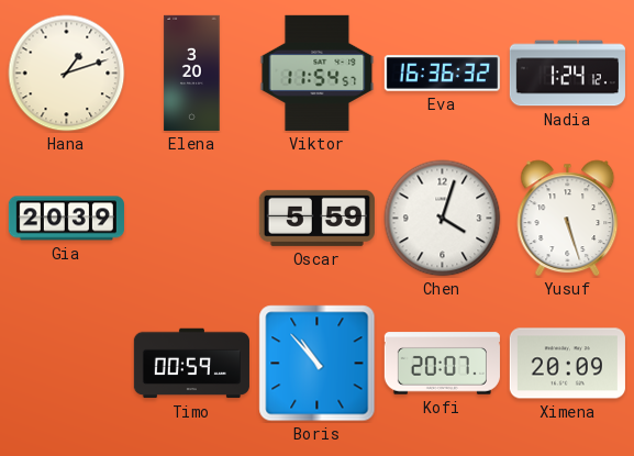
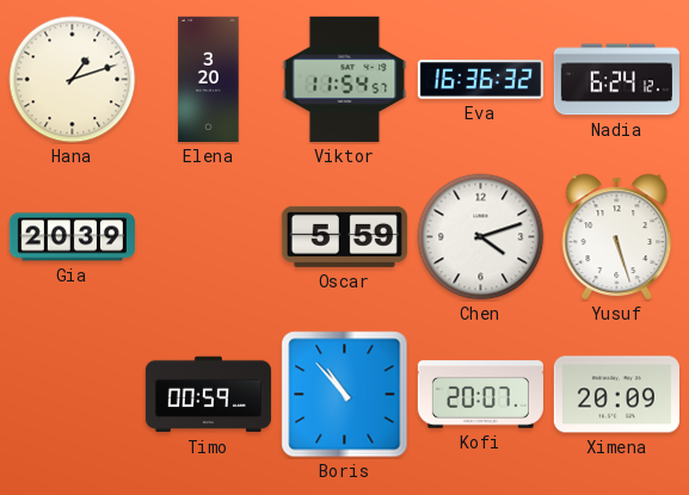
Nadia: 1:24 -> 6:24
Chen: 4:03 -> 4:12
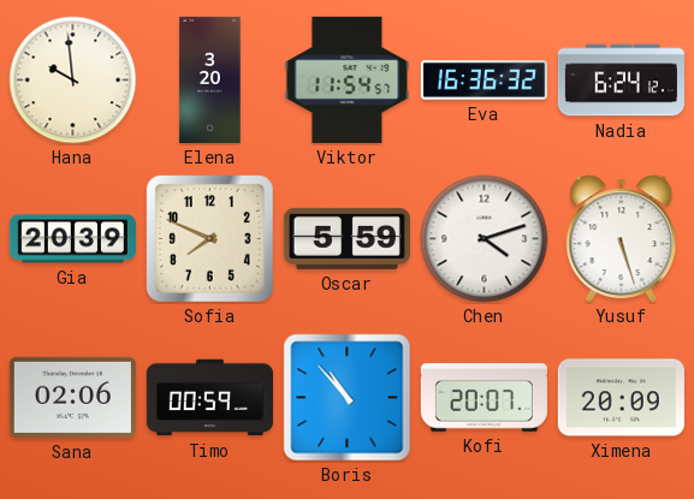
Hana: 1:12 -> 9:59
Sofia: none -> 7:49
Sana: none -> 02:06
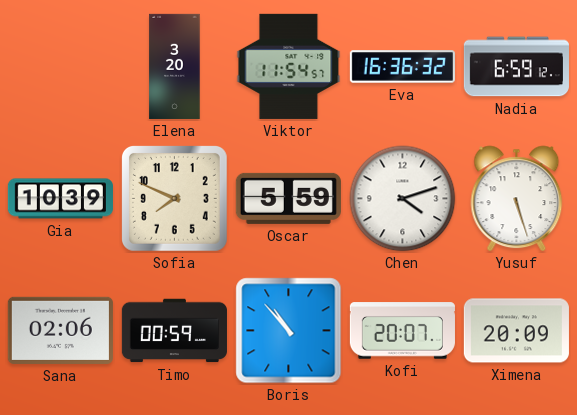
Hana: 9:59 -> none
Nadia: 6:24 -> 6:59
Gia: 20:39 -> 10:39
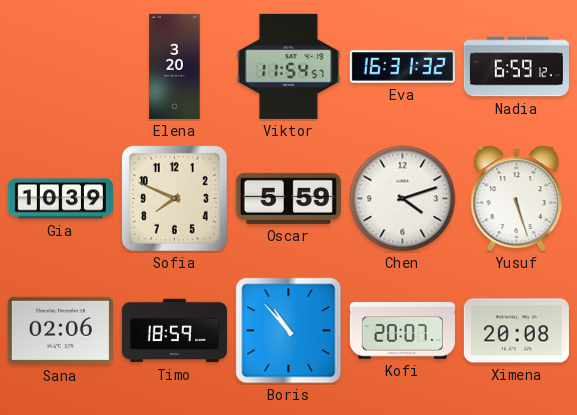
Eva: 16:36 -> 16:31
Timo: 00:59 -> 18:59
Ximena: 20:09 -> 20:08
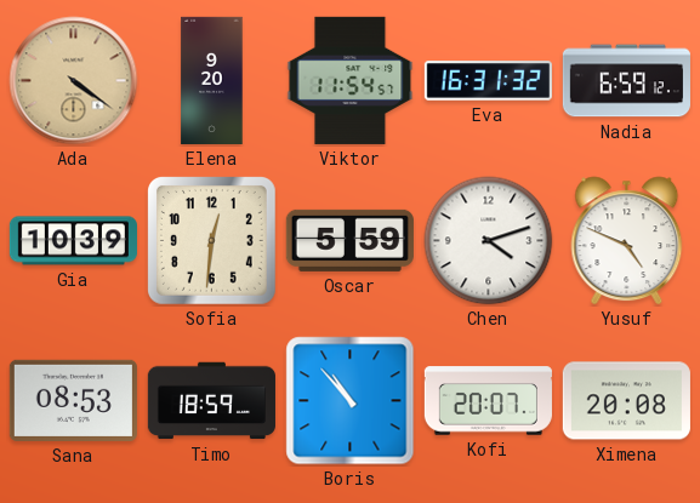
Ada: none -> 4:21
Elena: 3:20 -> 9:20
Sofia: 7:49 -> 12:31
Yusuf: 5:27 -> 4:49
Sana: 02:06 -> 08:53
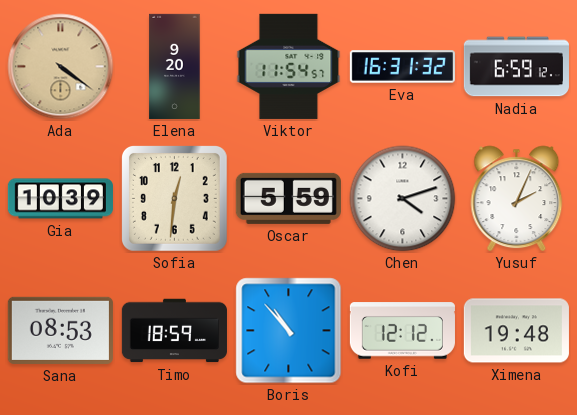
Yusuf: 4:49 -> 2:04
Kofi: 20:07 -> 12:12
Ximena: 20:08 -> 19:48
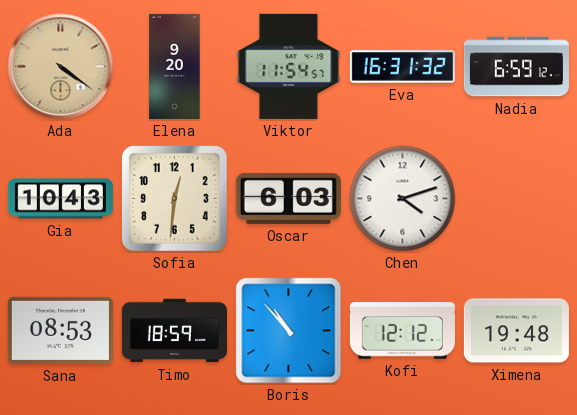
Gia: 10:39 -> 10:43
Oscar: 5:59 -> 6:03
Yusuf: 2:04 -> none
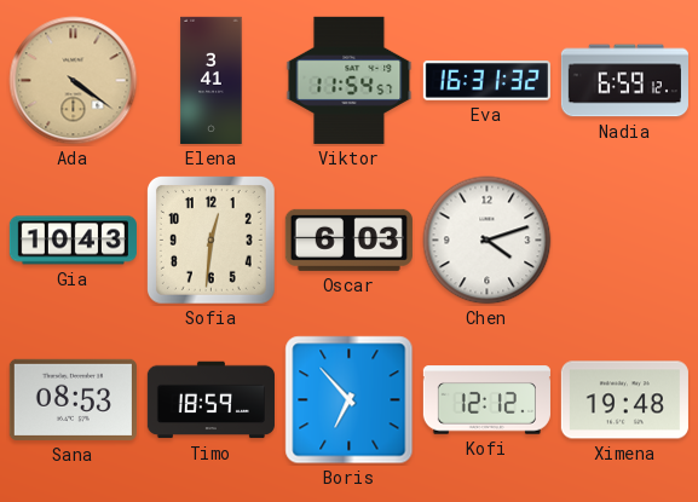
Elena: 9:20 -> 3:41
Boris: 10:53 -> 6:53
